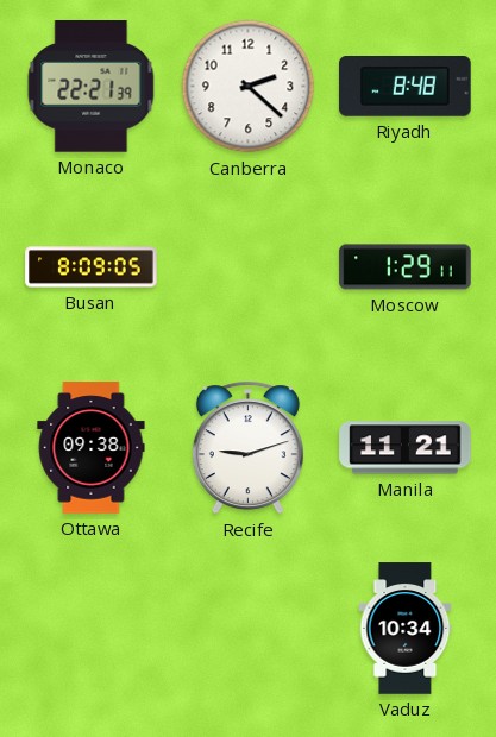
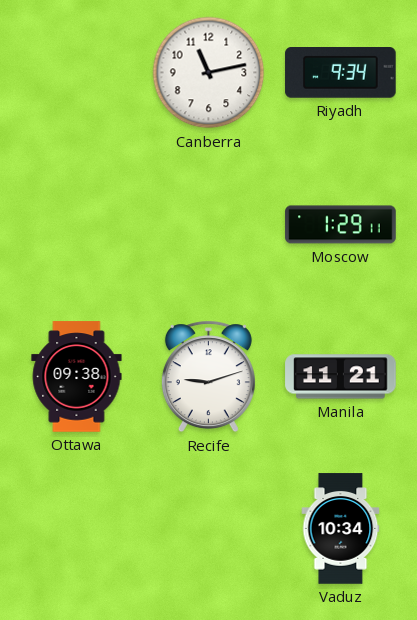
Monaco: 22:21 -> none
Canberra: 2:22 -> 11:13
Riyadh: 8:48 -> 9:34
Busan: 8:09 -> none
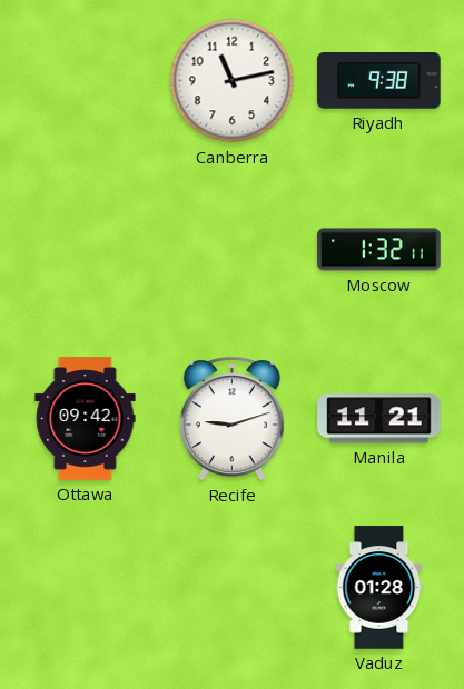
Riyadh: 9:34 -> 9:38
Moscow: 1:29 -> 1:32
Ottawa: 09:38 -> 09:42
Vaduz: 10:34 -> 01:28
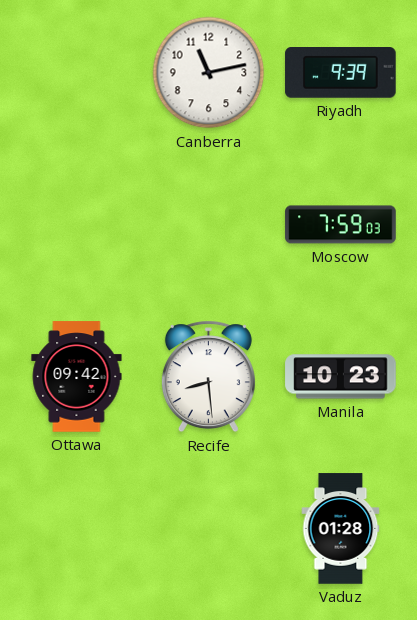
Riyadh: 9:38 -> 9:39
Moscow: 1:32 -> 7:59
Recife: 9:12 -> 8:29
Manila: 11:21 -> 10:23
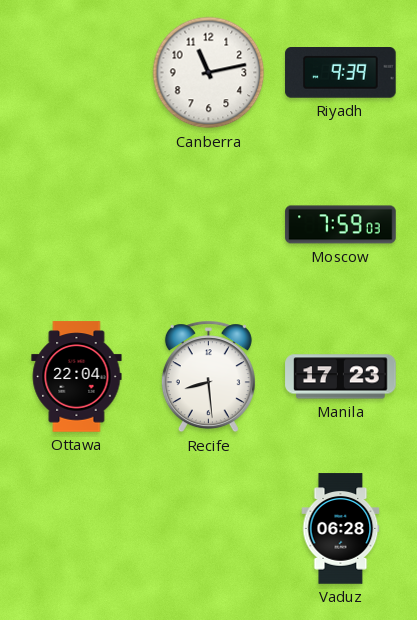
Ottawa: 09:42 -> 22:04
Manila: 10:23 -> 17:23
Vaduz: 01:28 -> 06:28
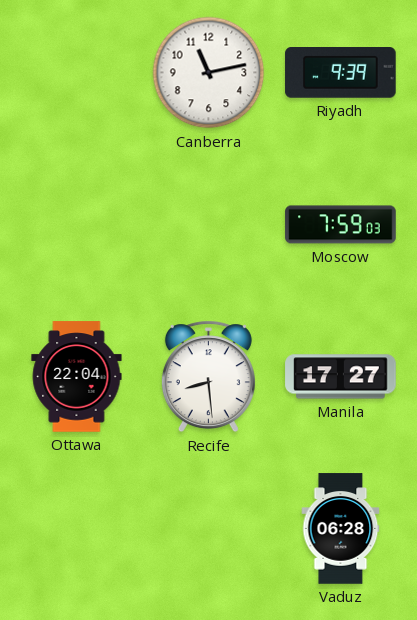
Manila: 17:23 -> 17:27
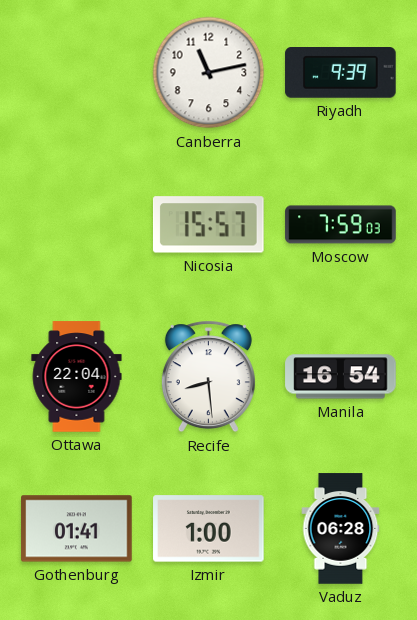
Nicosia: none -> 15:57
Manila: 17:27 -> 16:54
Gothenburg: none -> 01:41
Izmir: none -> 1:00
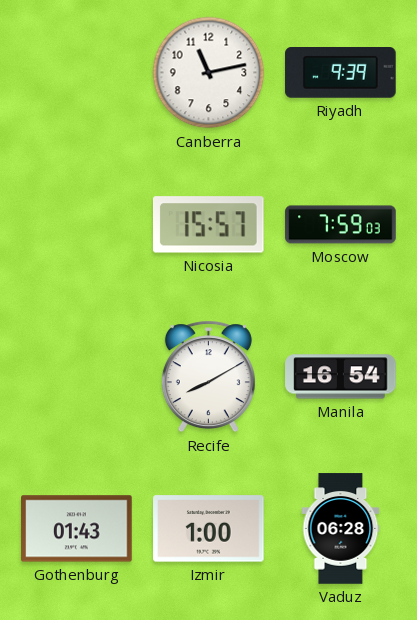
Ottawa: 22:04 -> none
Recife: 8:29 -> 8:10
Gothenburg: 01:41 -> 01:43
